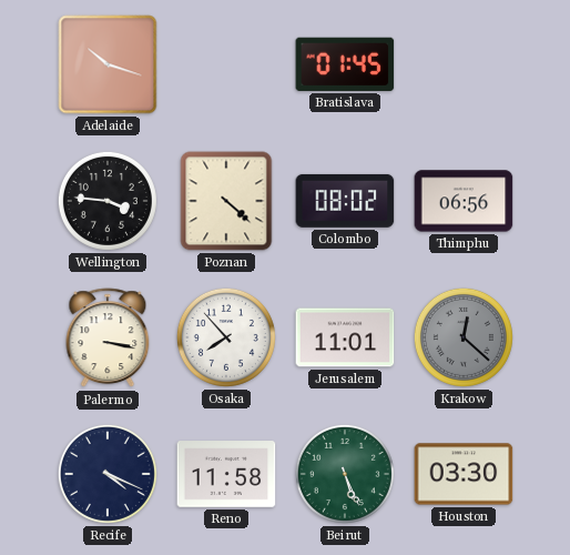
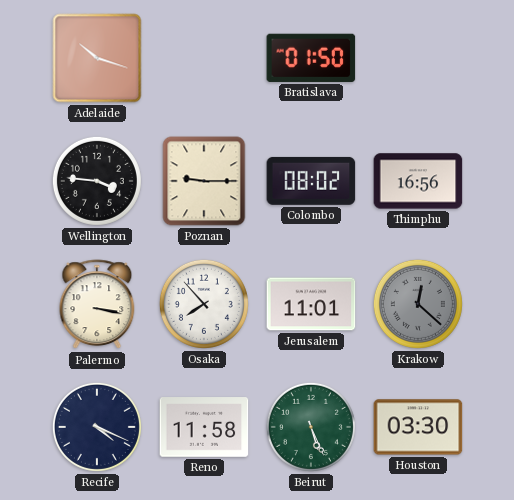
Bratislava: 01:45 -> 01:50
Poznan: 4:22 -> 9:15
Thimphu: 06:56 -> 16:56
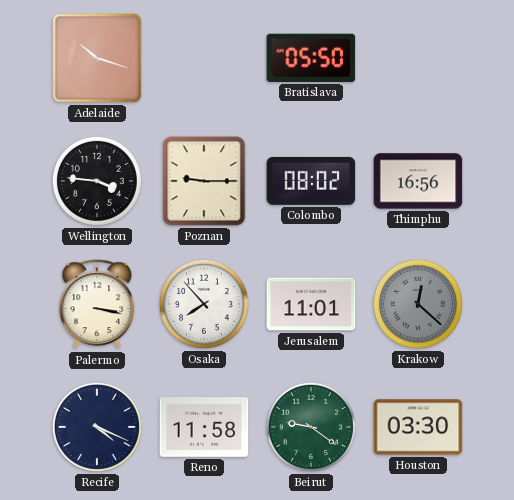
Bratislava: 01:50 -> 05:50
Beirut: 5:26 -> 9:21
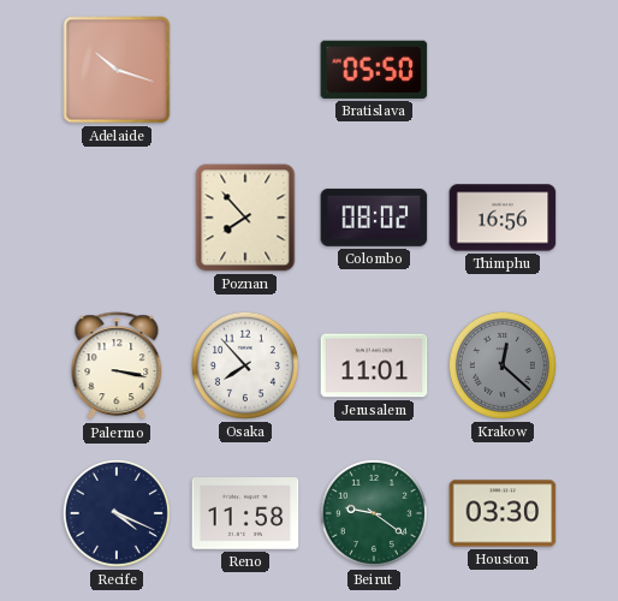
Wellington: 3:46 -> none
Poznan: 9:15 -> 7:53
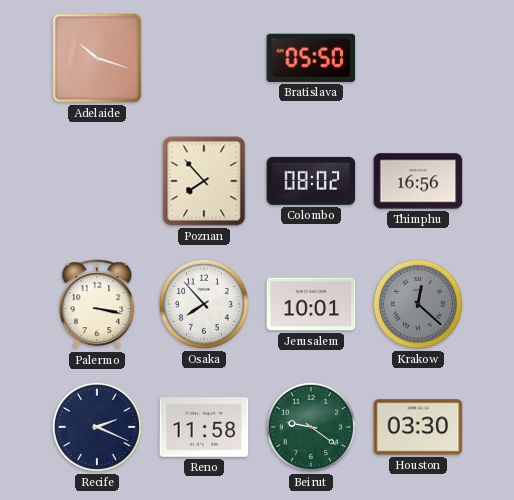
Jerusalem: 11:01 -> 10:01
Recife: 4:19 -> 2:19
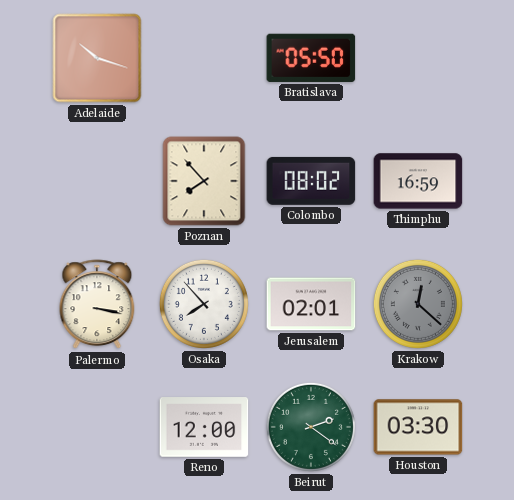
Thimphu: 16:56 -> 16:59
Jerusalem: 10:01 -> 02:01
Recife: 2:19 -> none
Reno: 11:58 -> 12:00
Beirut: 9:21 -> 2:21
